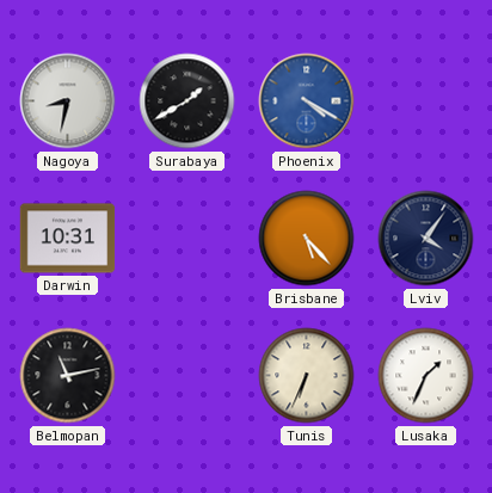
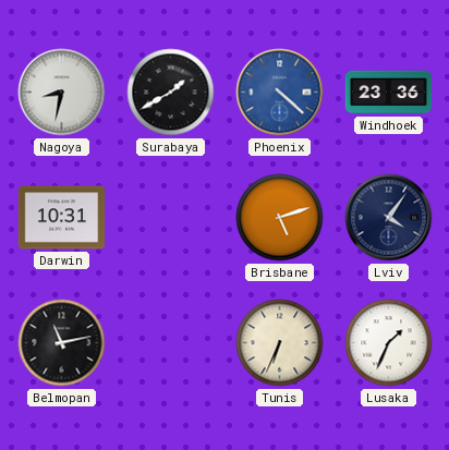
Phoenix: 4:20 -> 4:22
Windhoek: none -> 23:36
Brisbane: 5:23 -> 5:12
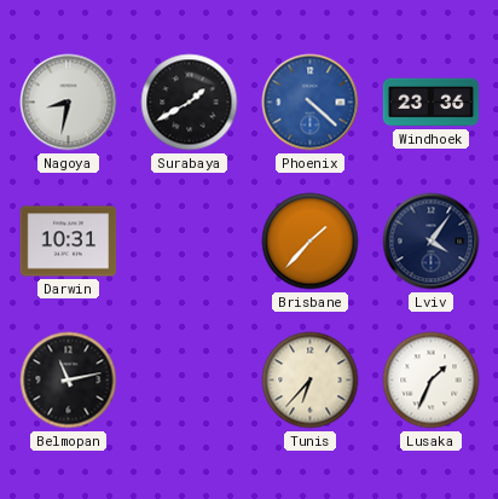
Brisbane: 5:12 -> 1:37
Tunis: 6:34 -> 6:37
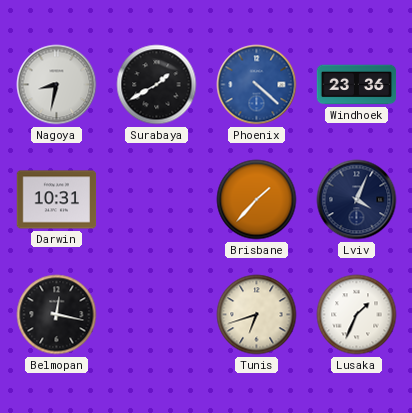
Lviv: 4:06 -> 4:04
Belmopan: 11:13 -> 12:17
Tunis: 6:37 -> 6:42
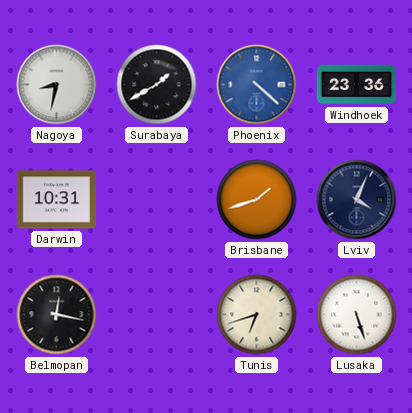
Brisbane: 1:37 -> 1:42
Lusaka: 1:34 -> 5:27
